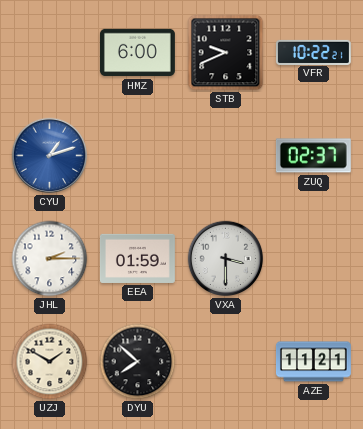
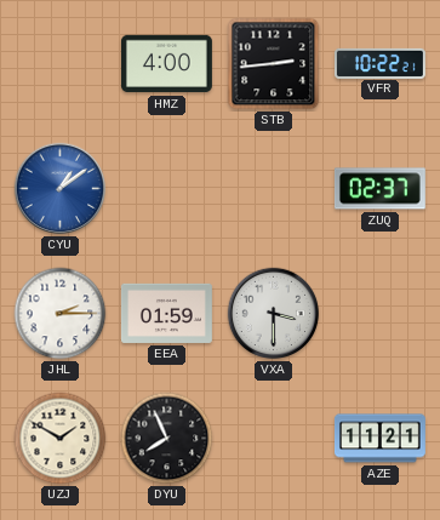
HMZ: 6:00 -> 4:00
STB: 9:41 -> 2:44
CYU: 1:12 -> 1:09
DYU: 7:52 -> 7:56
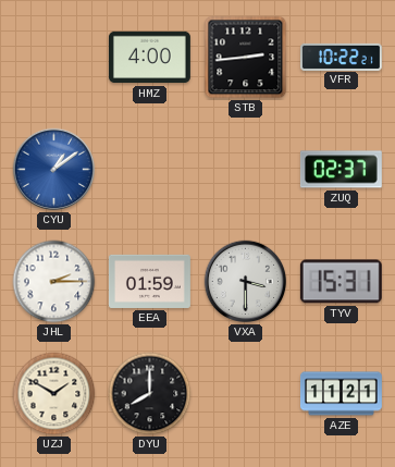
TYV: none -> 15:31
DYU: 7:56 -> 8:00
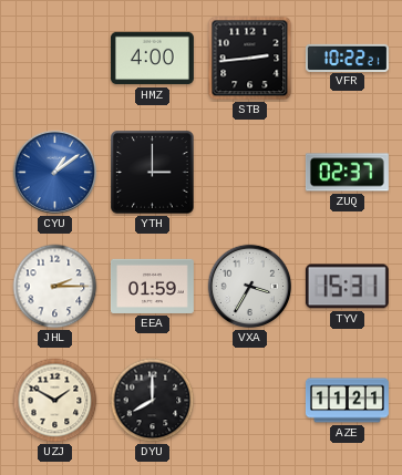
YTH: none -> 3:00
VXA: 3:30 -> 3:35
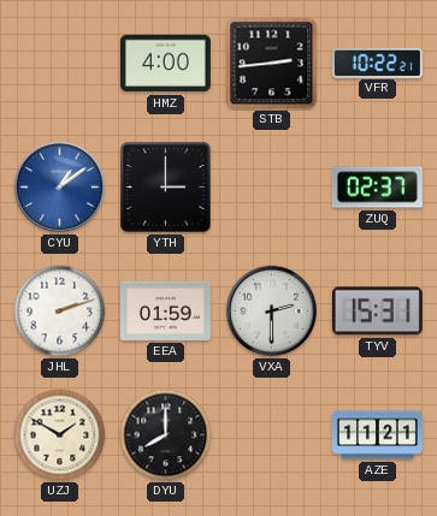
JHL: 2:15 -> 2:12
VXA: 3:35 -> 2:30
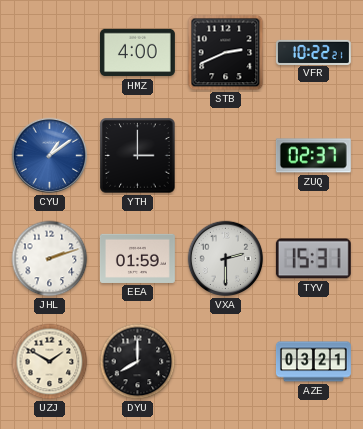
STB: 2:44 -> 2:41
AZE: 11:21 -> 03:21
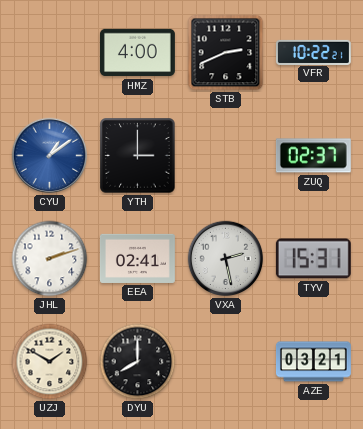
EEA: 01:59 -> 02:41
VXA: 2:30 -> 2:28
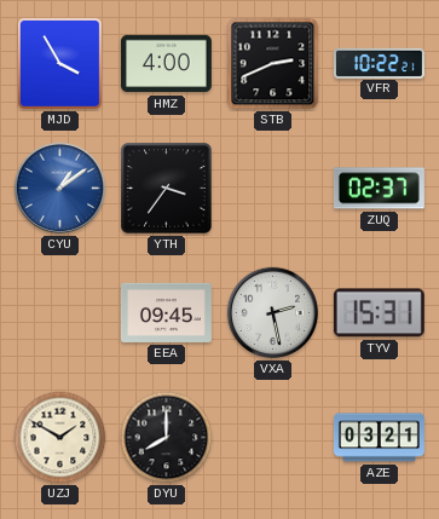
MJD: none -> 3:55
YTH: 3:00 -> 3:36
JHL: 2:12 -> none
EEA: 02:41 -> 09:45
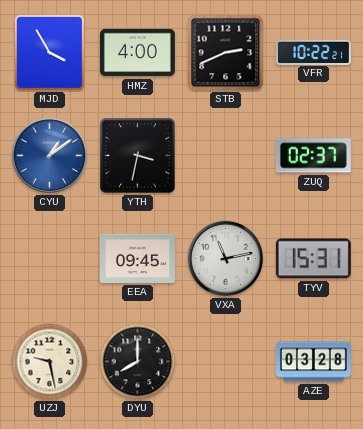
YTH: 3:36 -> 3:32
VXA: 2:28 -> 11:13
UZJ: 1:50 -> 9:28
AZE: 03:21 -> 03:28
